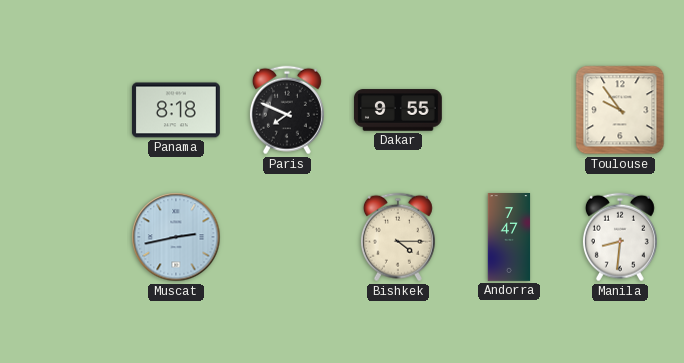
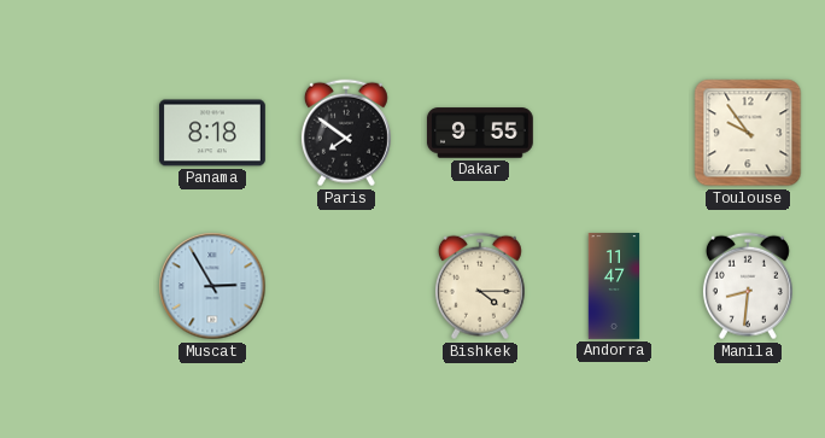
Paris: 7:49 -> 7:51
Muscat: 2:43 -> 2:55
Andorra: 7:47 -> 11:47
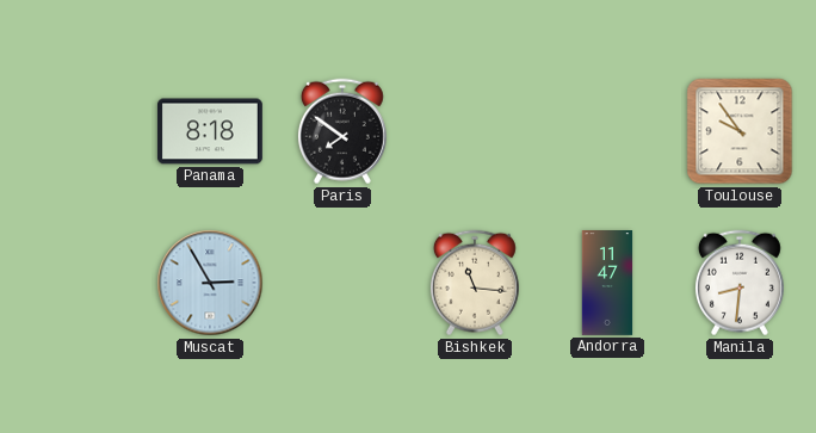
Dakar: 9:55 -> none
Bishkek: 4:15 -> 11:16
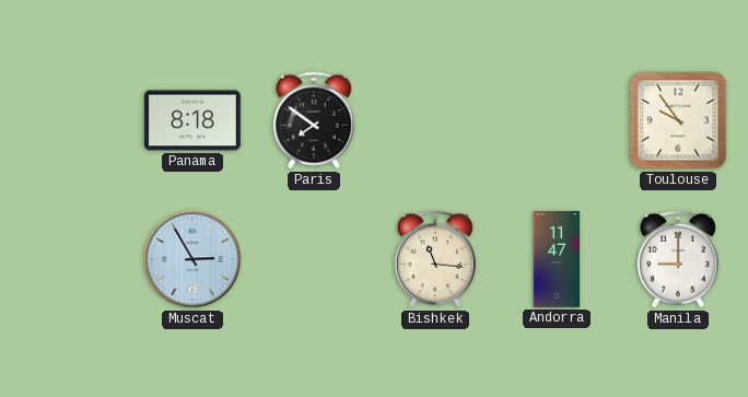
Manila: 8:31 -> 9:00
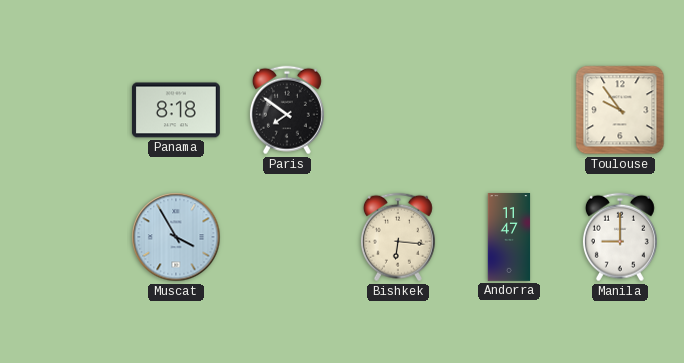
Muscat: 2:55 -> 3:55
Bishkek: 11:16 -> 6:16
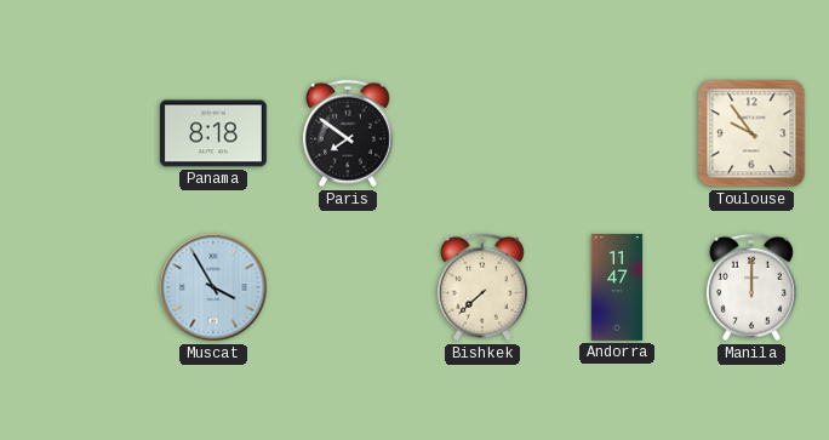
Bishkek: 6:16 -> 7:38
Manila: 9:00 -> 12:00
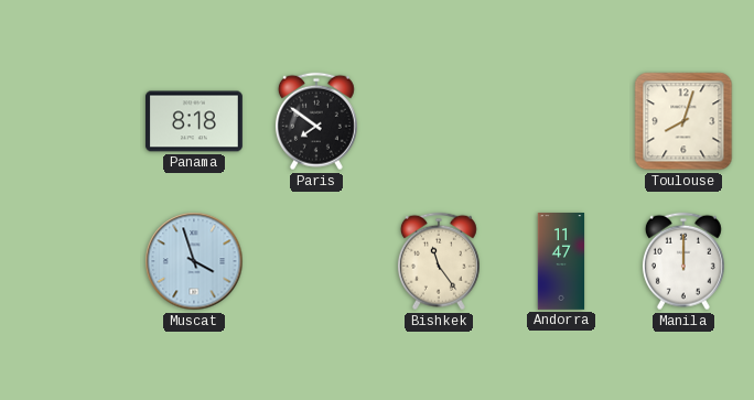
Toulouse: 9:54 -> 8:03
Muscat: 3:55 -> 3:57
Bishkek: 7:38 -> 11:24
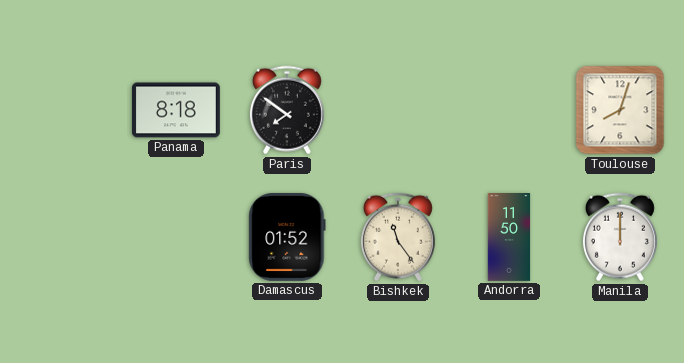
Muscat: 3:57 -> none
Damascus: none -> 01:52
Andorra: 11:47 -> 11:50
